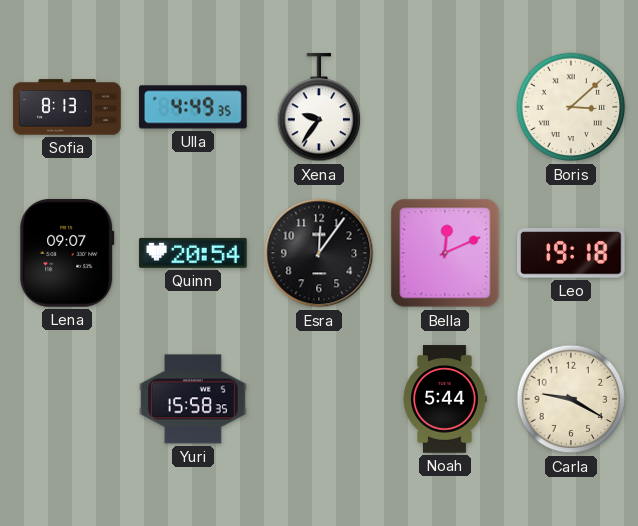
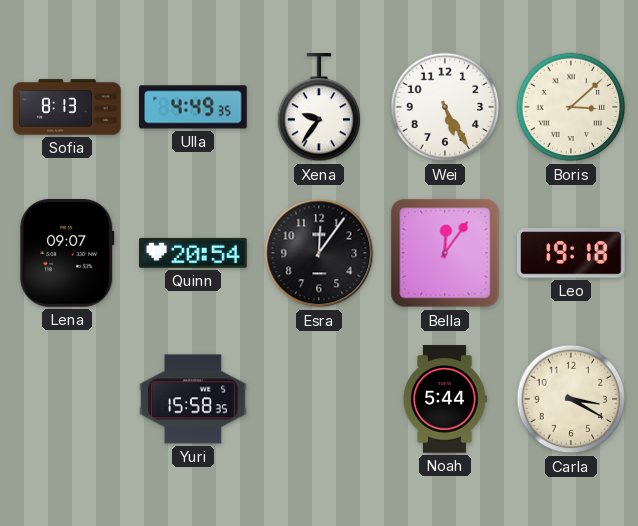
Wei: none -> 5:25
Bella: 12:11 -> 12:06
Carla: 9:20 -> 3:20
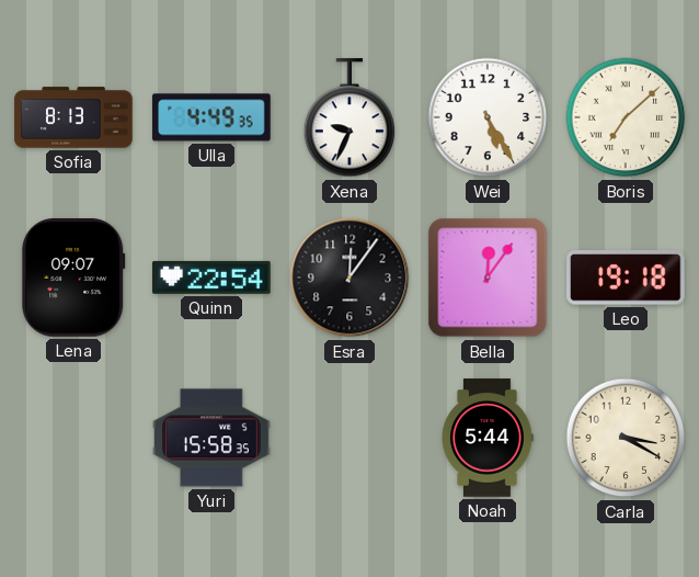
Xena: 9:36 -> 9:34
Boris: 3:08 -> 7:08
Quinn: 20:54 -> 22:54
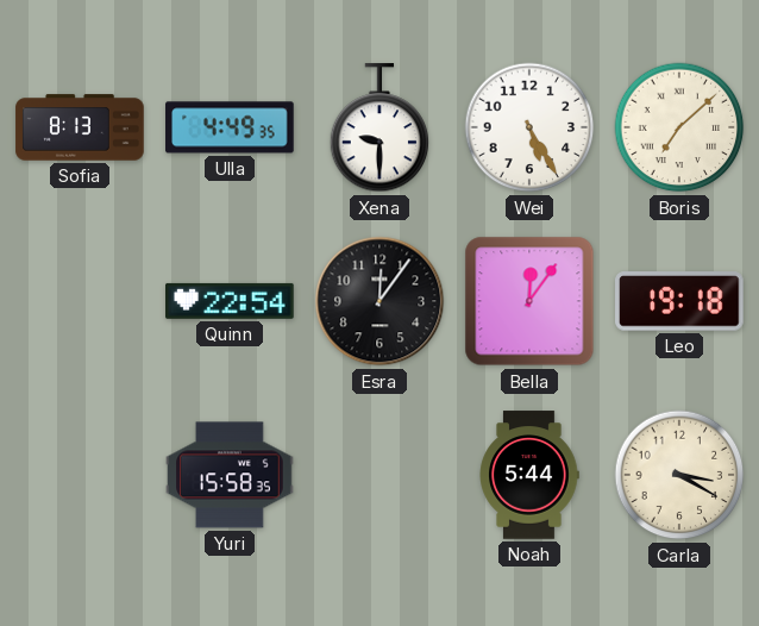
Xena: 9:34 -> 9:30
Lena: 09:07 -> none
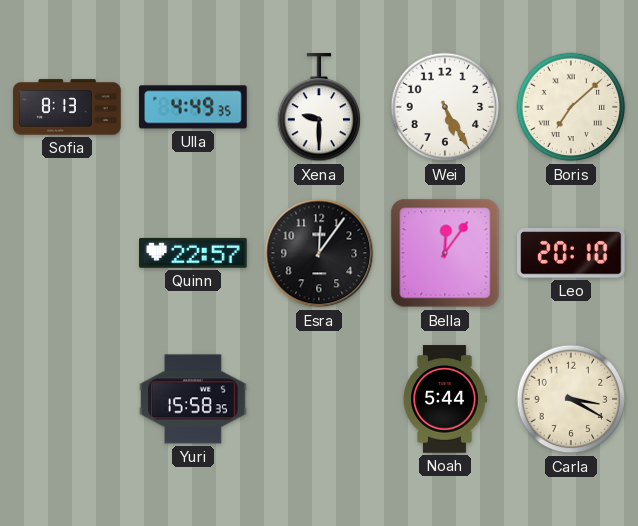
Quinn: 22:54 -> 22:57
Leo: 19:18 -> 20:10
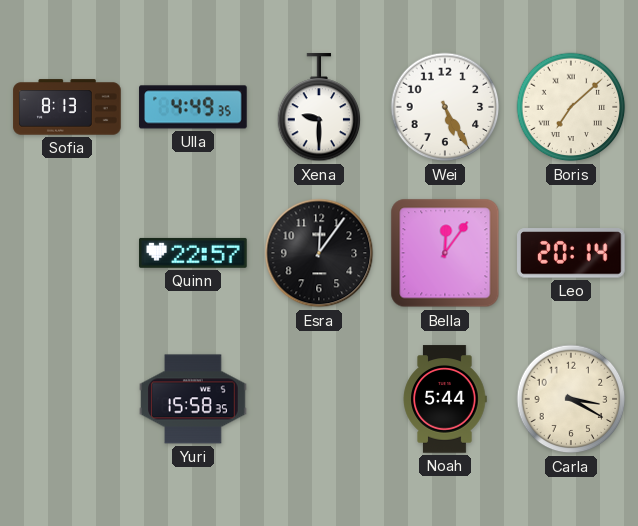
Leo: 20:10 -> 20:14
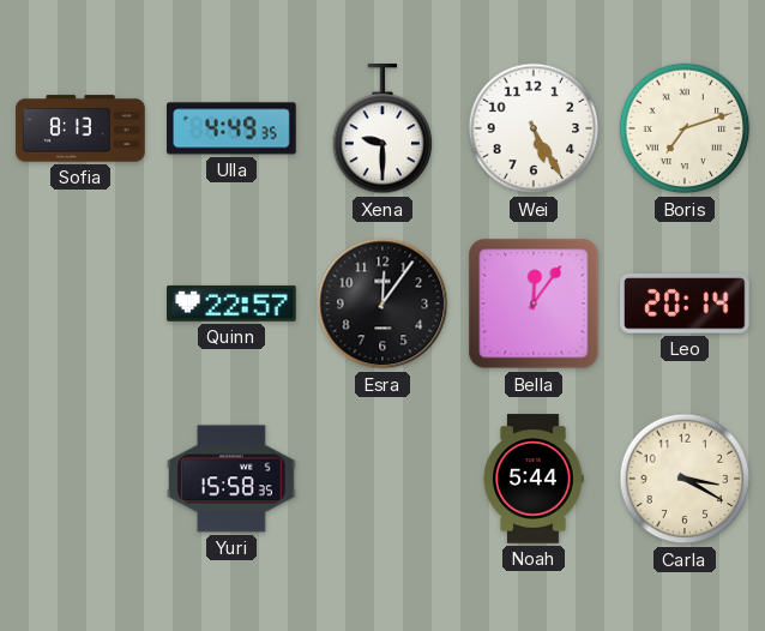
Boris: 7:08 -> 7:12
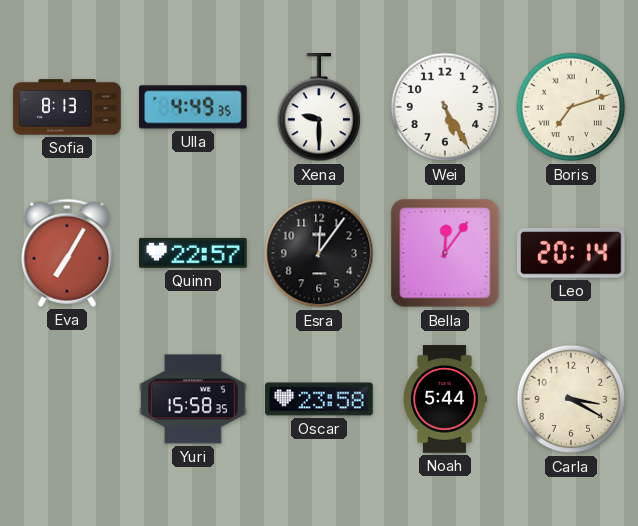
Eva: none -> 7:05
Oscar: none -> 23:58
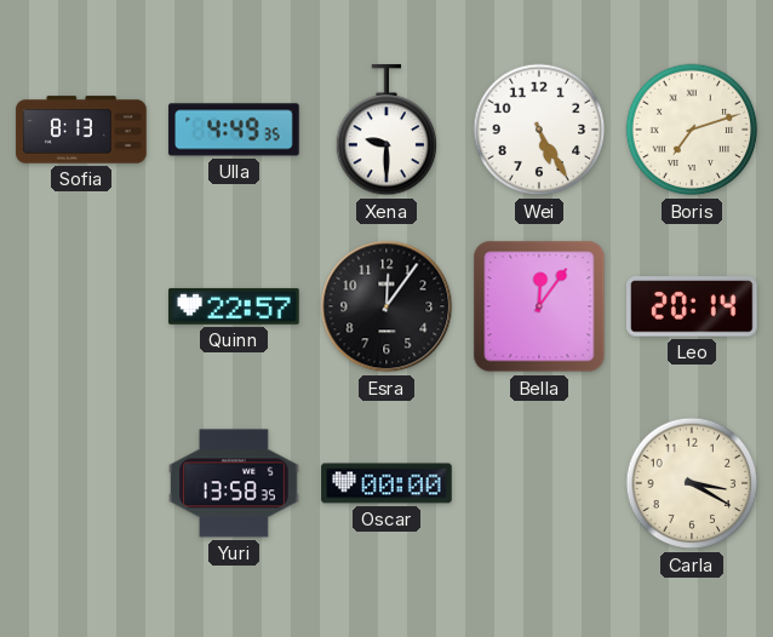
Eva: 7:05 -> none
Yuri: 15:58 -> 13:58
Oscar: 23:58 -> 00:00
Noah: 5:44 -> none
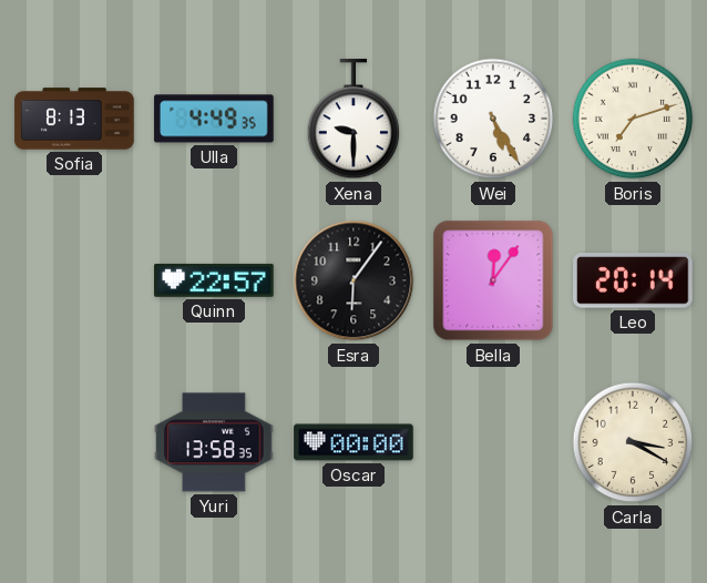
Esra: 12:06 -> 6:06
